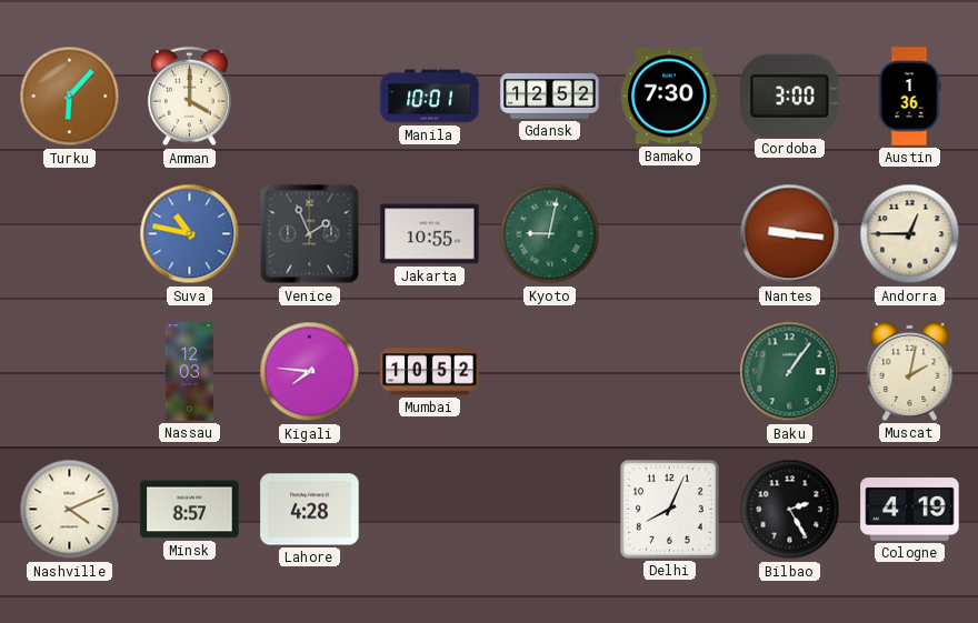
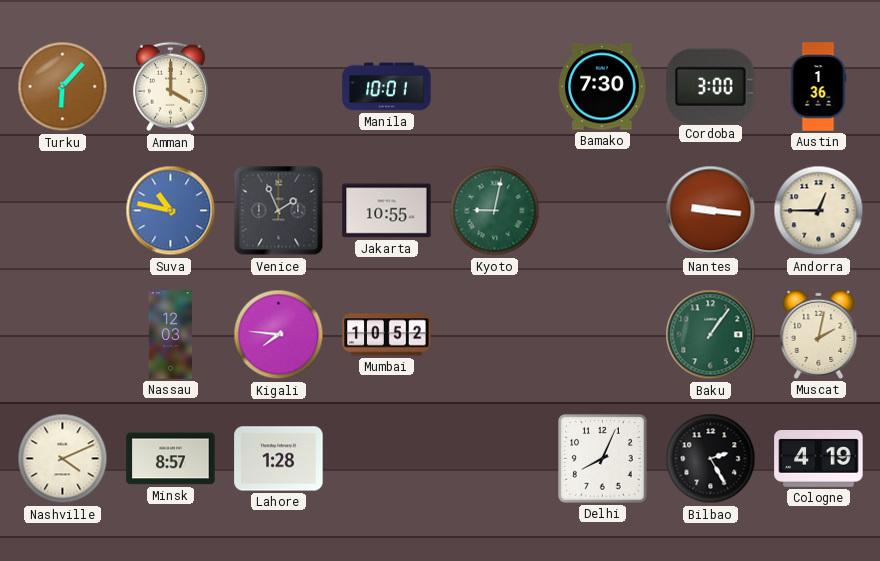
Gdansk: 12:52 -> none
Lahore: 4:28 -> 1:28
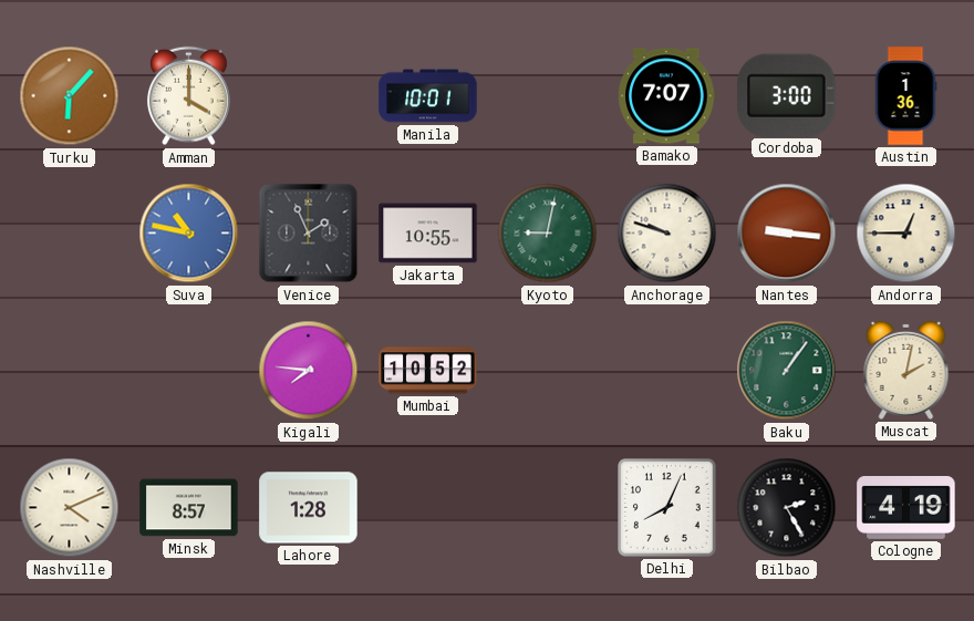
Bamako: 7:30 -> 7:07
Anchorage: none -> 9:48
Nassau: 12:03 -> none
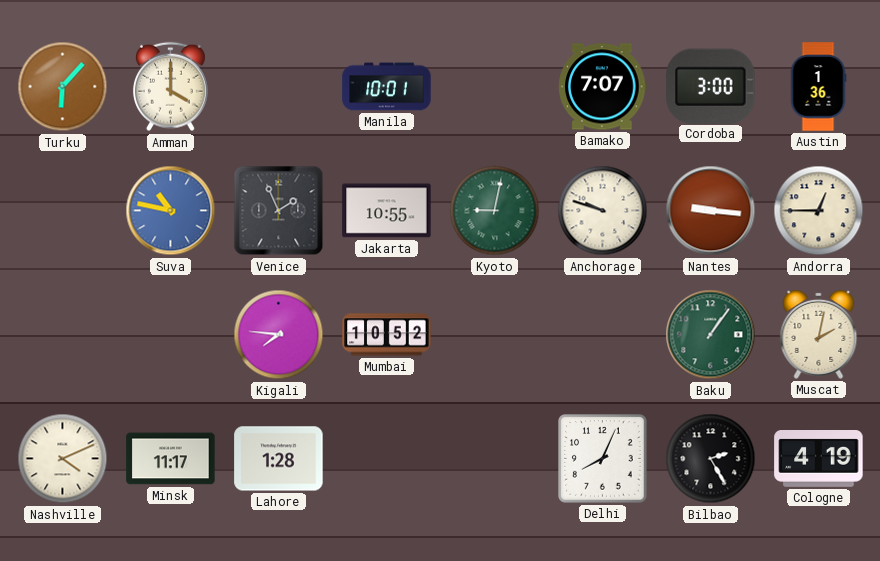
Minsk: 8:57 -> 11:17
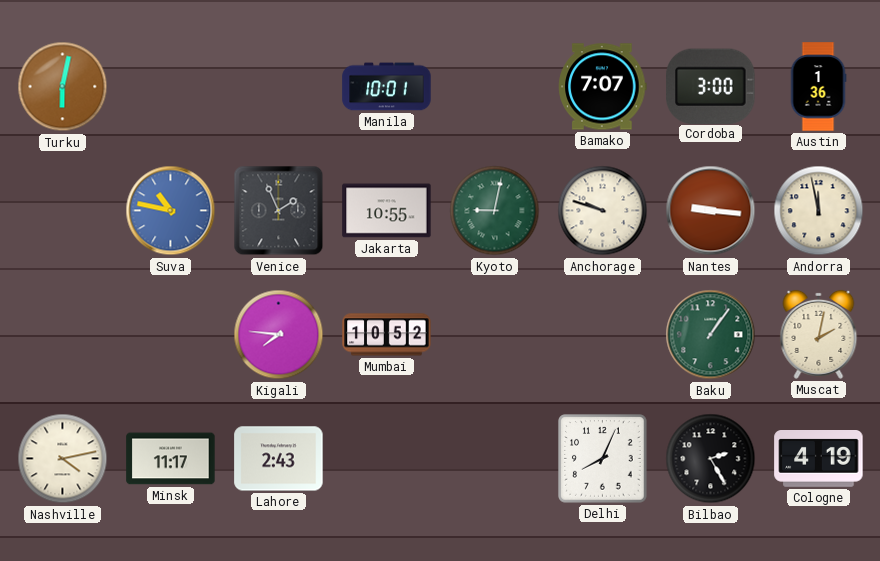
Turku: 6:07 -> 6:02
Amman: 4:00 -> none
Andorra: 12:45 -> 11:58
Nashville: 4:11 -> 4:13
Lahore: 1:28 -> 2:43
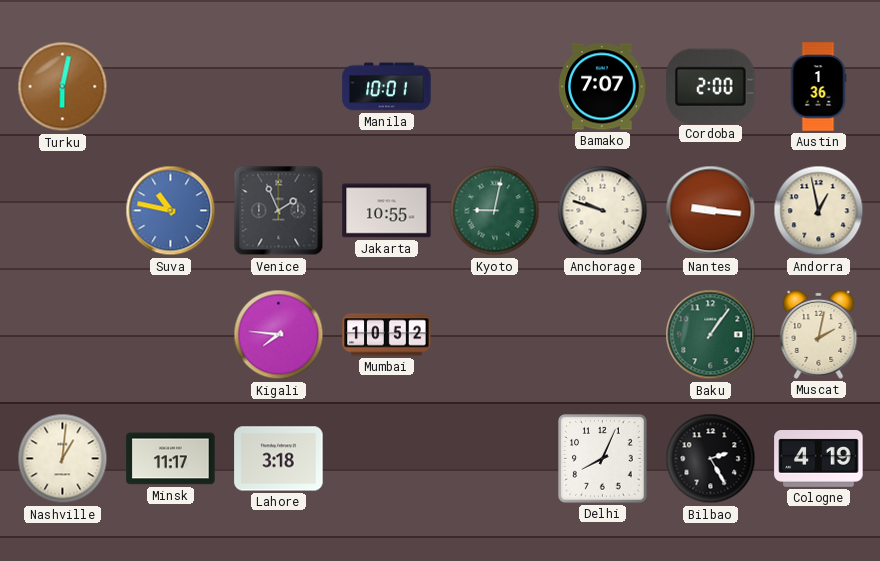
Cordoba: 3:00 -> 2:00
Andorra: 11:58 -> 12:58
Nashville: 4:13 -> 1:01
Lahore: 2:43 -> 3:18
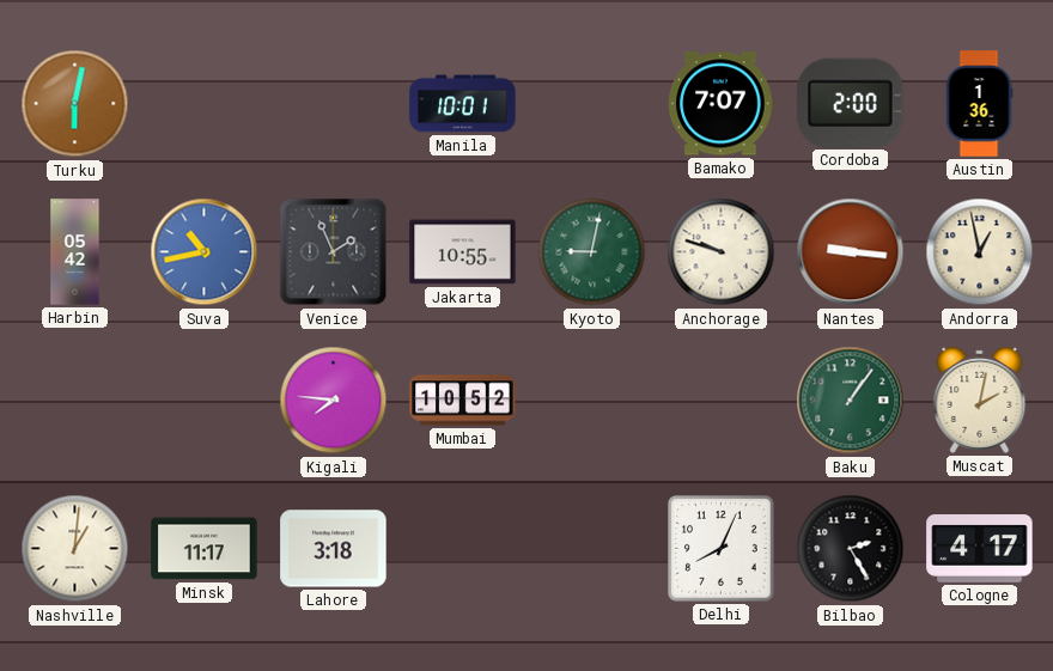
Harbin: none -> 05:42
Suva: 10:47 -> 10:43
Cologne: 4:19 -> 4:17
